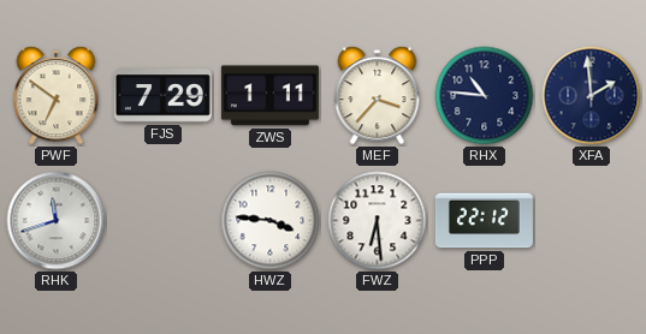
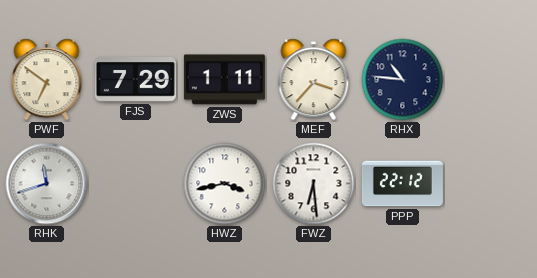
XFA: 1:59 -> none
HWZ: 3:46 -> 3:43
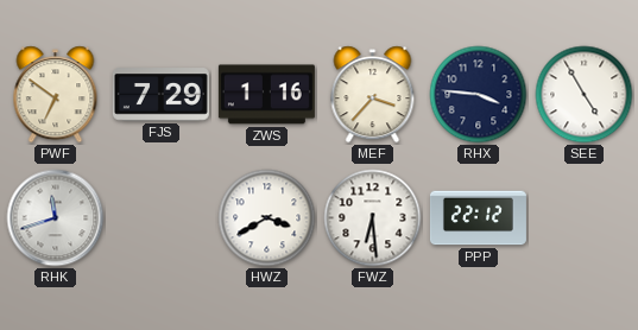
ZWS: 1:11 -> 1:16
RHX: 10:46 -> 3:46
SEE: none -> 4:55
HWZ: 3:43 -> 3:40
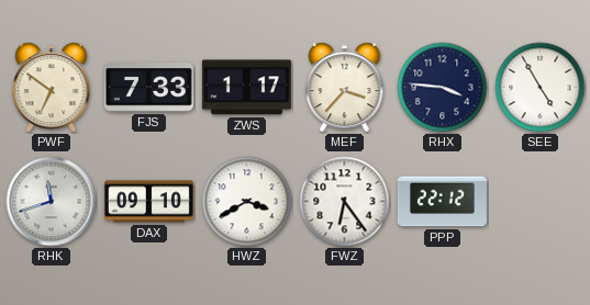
FJS: 7:29 -> 7:33
ZWS: 1:16 -> 1:17
DAX: none -> 09:10
FWZ: 6:29 -> 6:24
